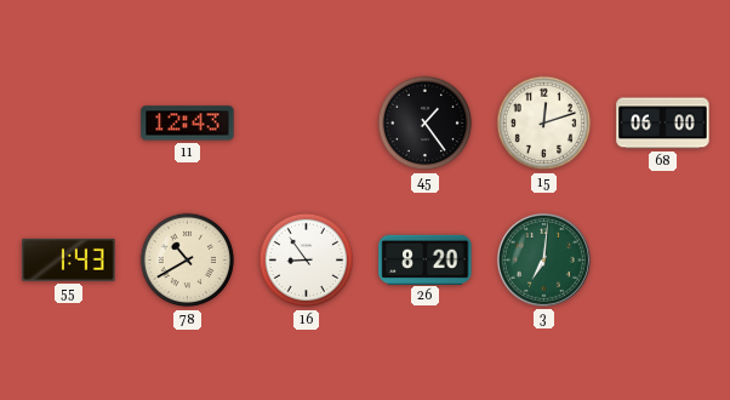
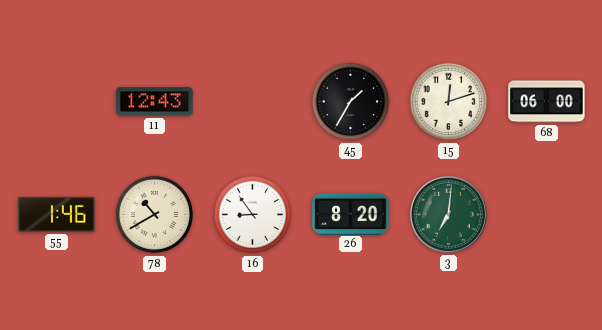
45: 1:24 -> 1:35
55: 1:43 -> 1:46
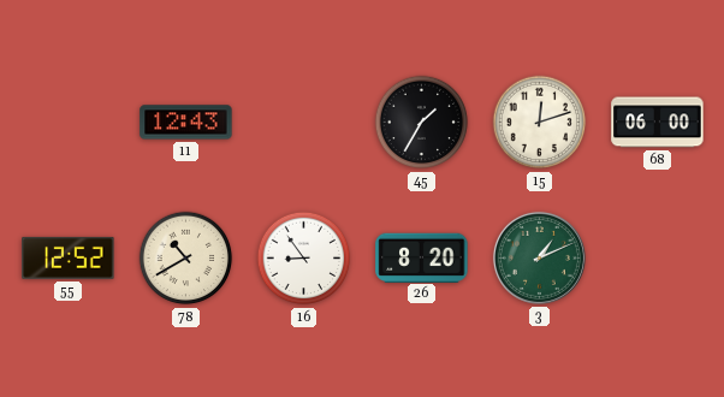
55: 1:46 -> 12:52
3: 7:01 -> 1:11
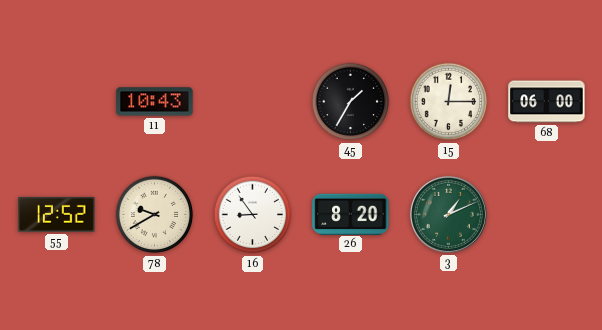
11: 12:43 -> 10:43
15: 12:12 -> 12:15
78: 10:40 -> 9:40
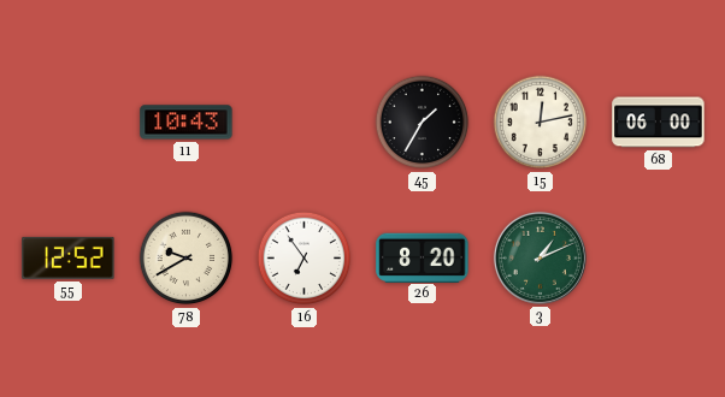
15: 12:15 -> 12:13
16: 8:54 -> 6:54
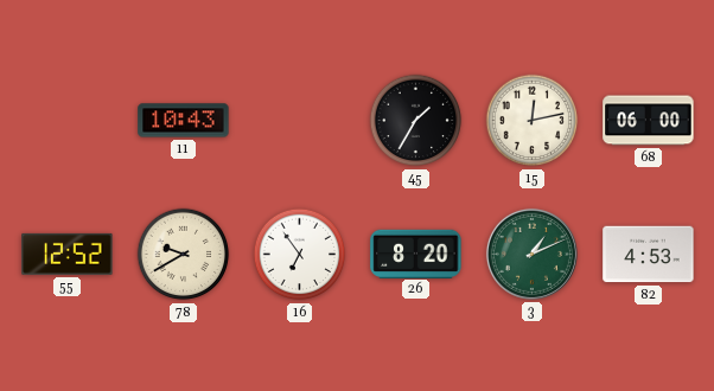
82: none -> 4:53
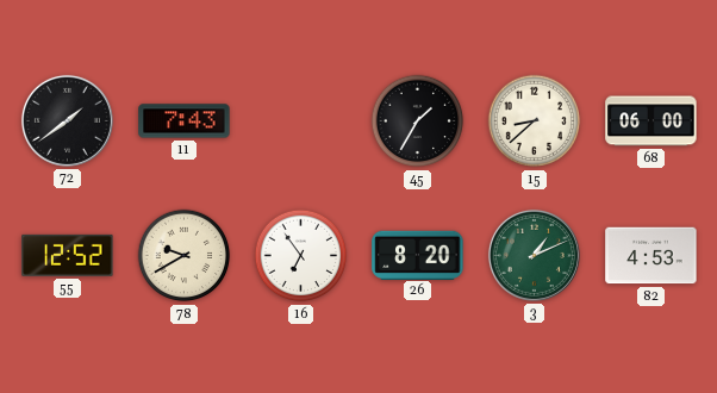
72: none -> 1:39
11: 10:43 -> 7:43
15: 12:13 -> 8:38
